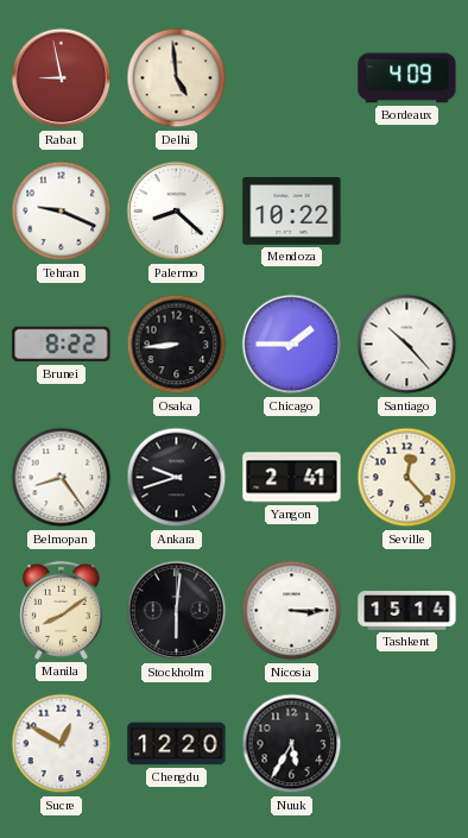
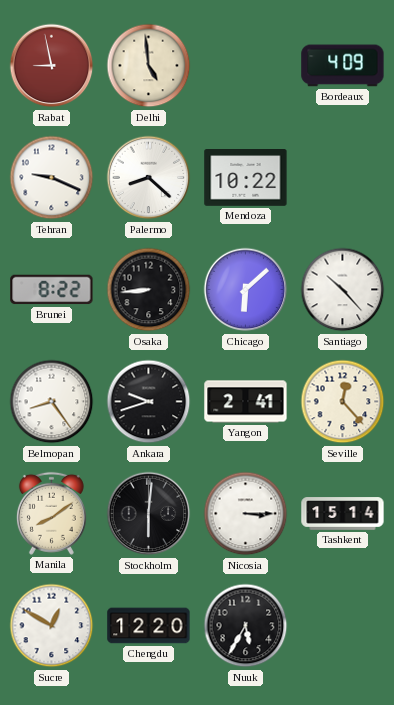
Chicago: 1:45 -> 6:08
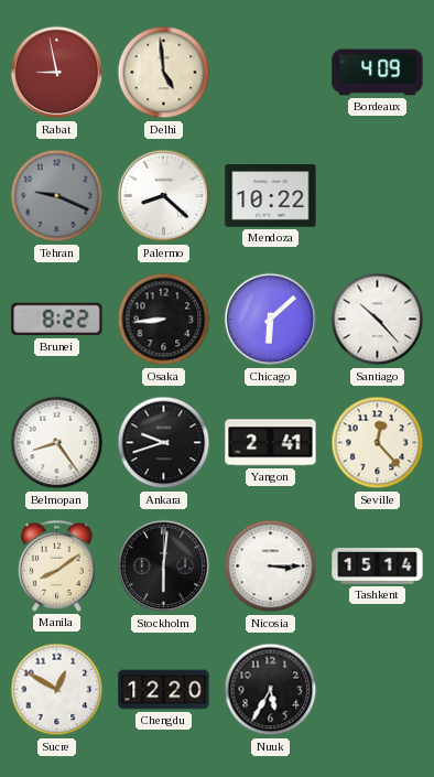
Tehran dial: white -> grey
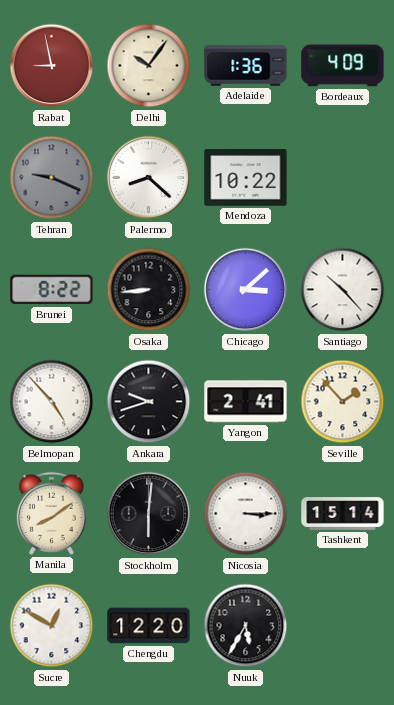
Delhi: 4:59 -> 10:06
Adelaide: none -> 1:36
Chicago: 6:08 -> 3:08
Belmopan: 8:24 -> 4:53
Seville: 12:23 -> 1:53
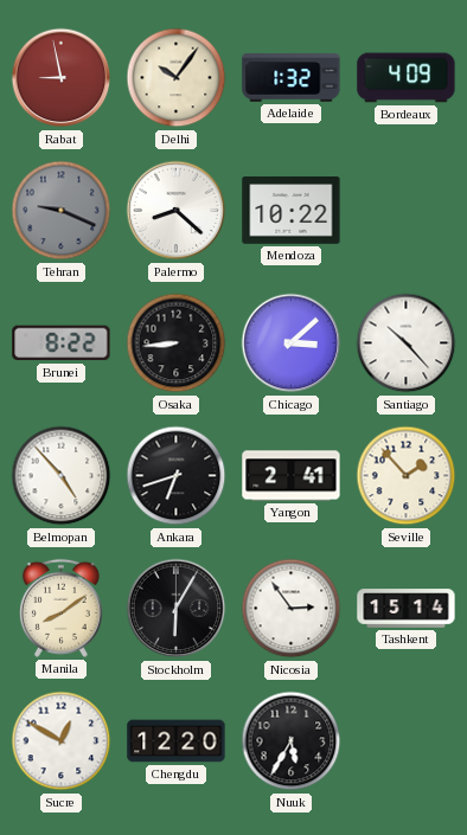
Adelaide: 1:36 -> 1:32
Ankara: 9:42 -> 6:42
Stockholm: 6:01 -> 6:05
Nicosia: 3:15 -> 2:54
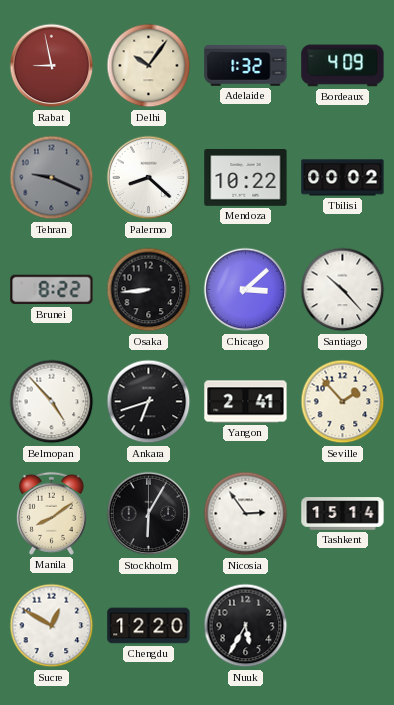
Tbilisi: none -> 00:02
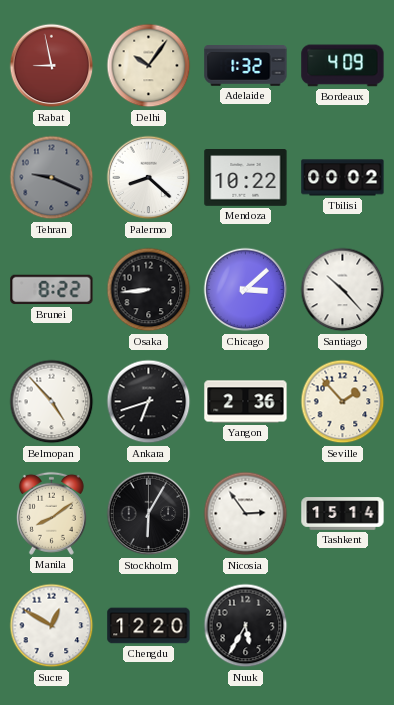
Yangon: 2:41 -> 2:36
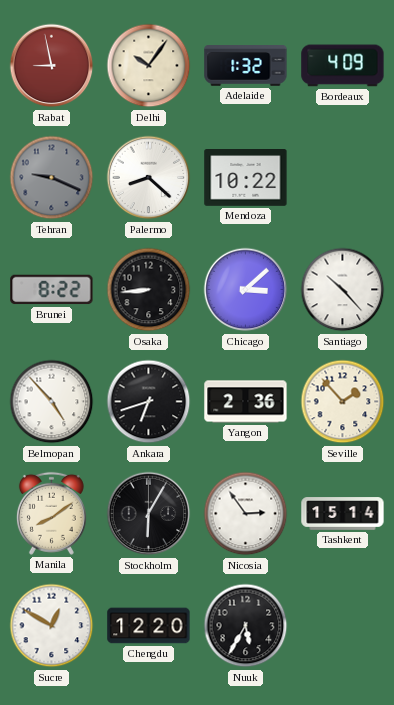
Tbilisi: 00:02 -> none
